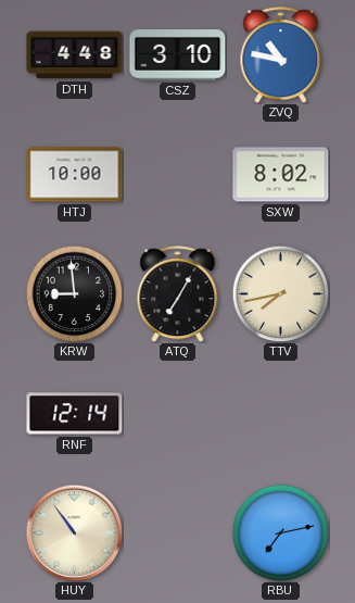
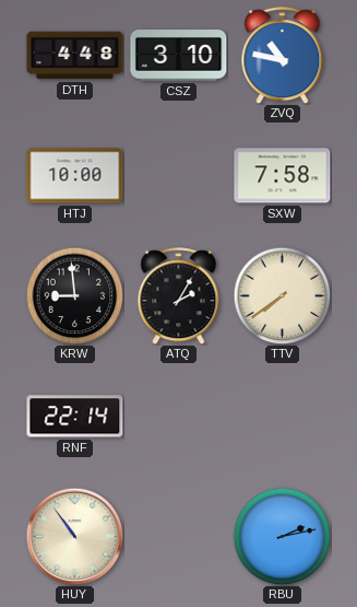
SXW: 8:02 -> 7:58
ATQ: 7:05 -> 2:05
TTV: 7:43 -> 7:39
RNF: 12:14 -> 22:14
RBU: 7:13 -> 2:13
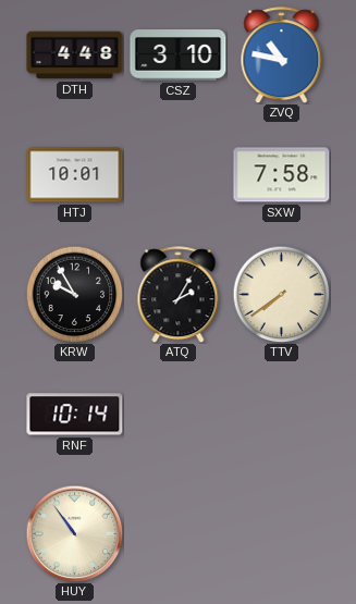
HTJ: 10:00 -> 10:01
KRW: 8:59 -> 9:55
RNF: 22:14 -> 10:14
RBU: 2:13 -> none
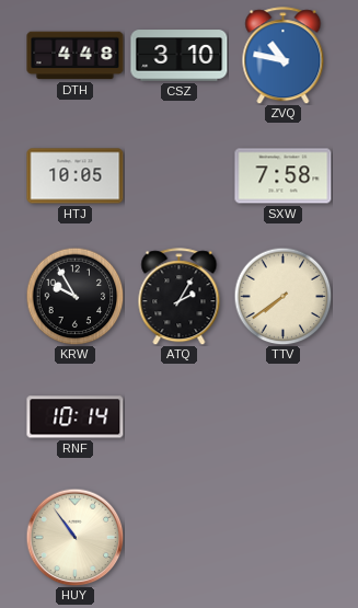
HTJ: 10:01 -> 10:05
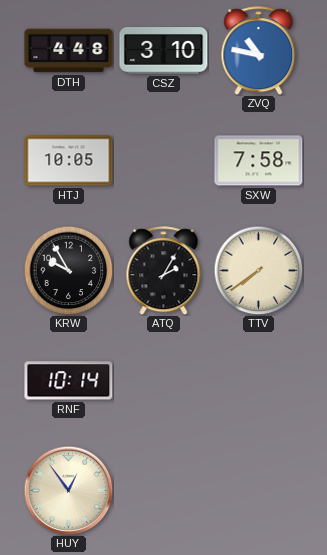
HUY: 10:54 -> 12:54
